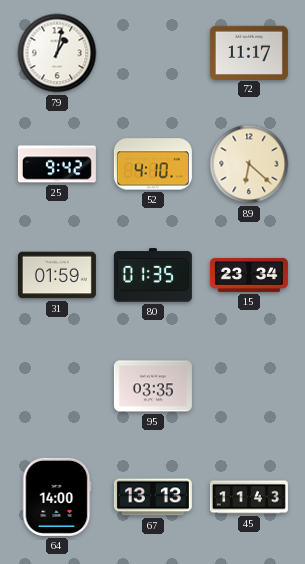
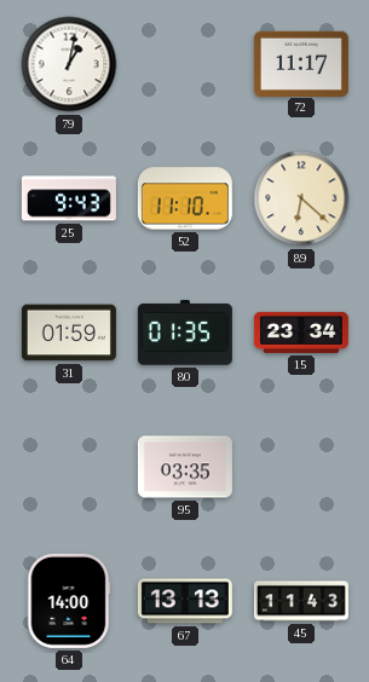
25: 9:42 -> 9:43
52: 4:10 -> 11:10
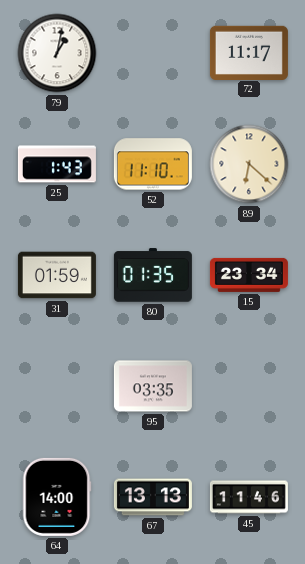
25: 9:43 -> 1:43
45: 11:43 -> 11:46
